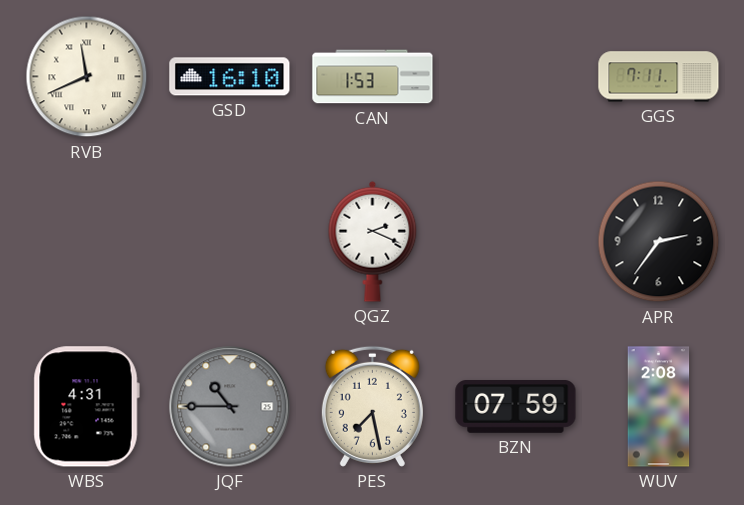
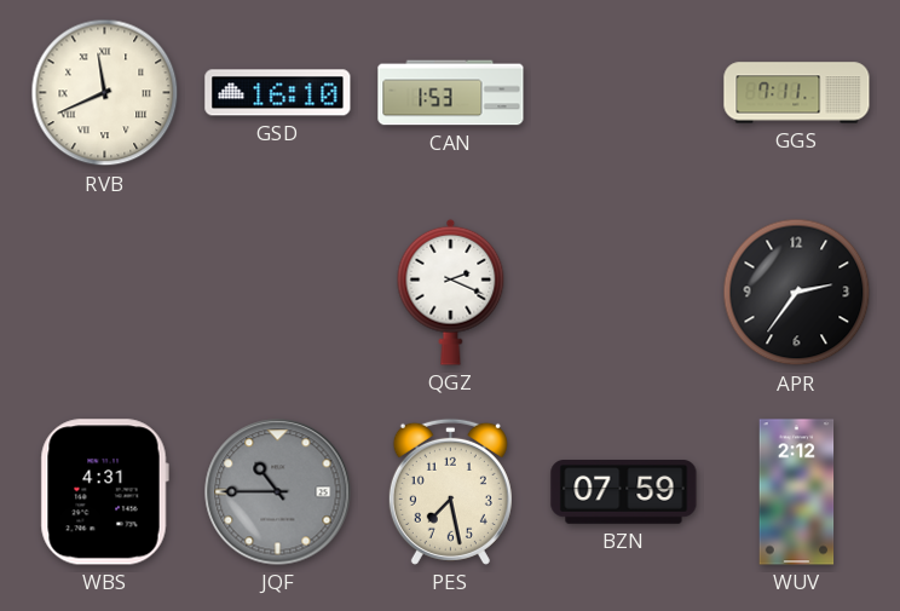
WUV: 2:08 -> 2:12
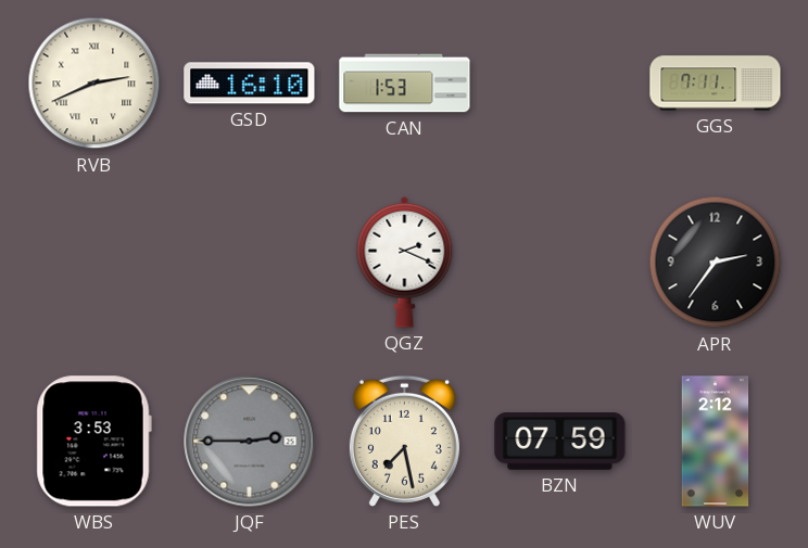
RVB: 11:41 -> 2:41
WBS: 4:31 -> 3:53
JQF: 10:45 -> 2:45
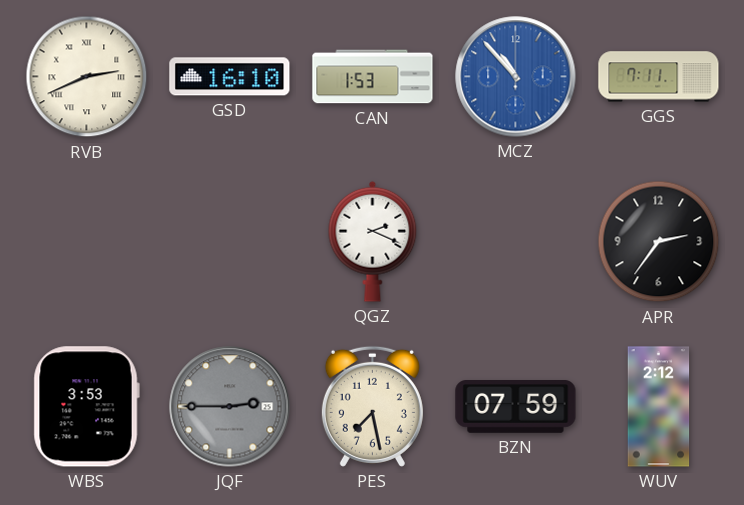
MCZ: none -> 10:53
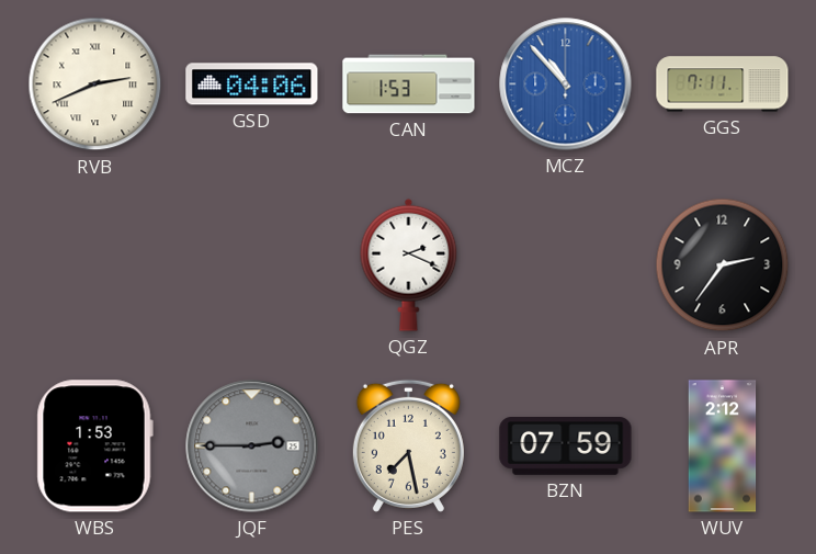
GSD: 16:10 -> 04:06
WBS: 3:53 -> 1:53
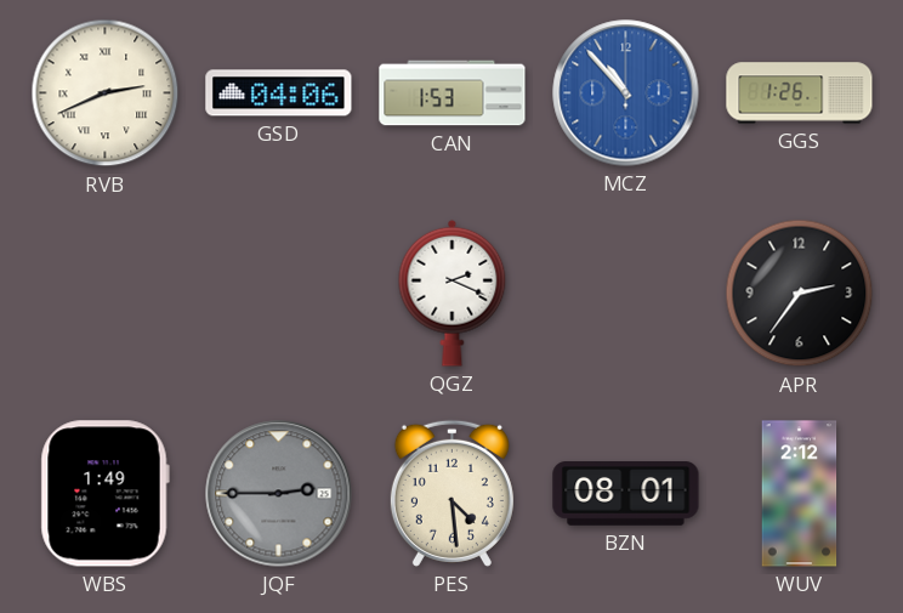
GGS: 7:11 -> 1:26
WBS: 1:53 -> 1:49
PES: 7:28 -> 4:29
BZN: 07:59 -> 08:01
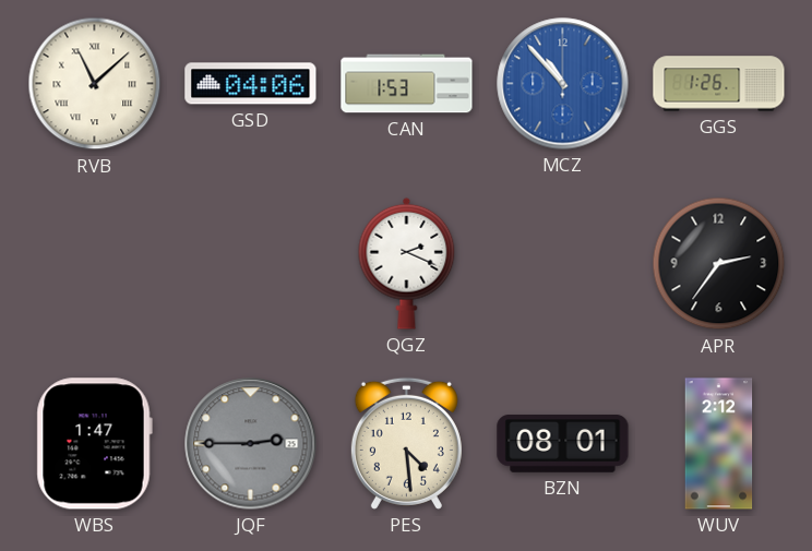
RVB: 2:41 -> 11:08
WBS: 1:49 -> 1:47
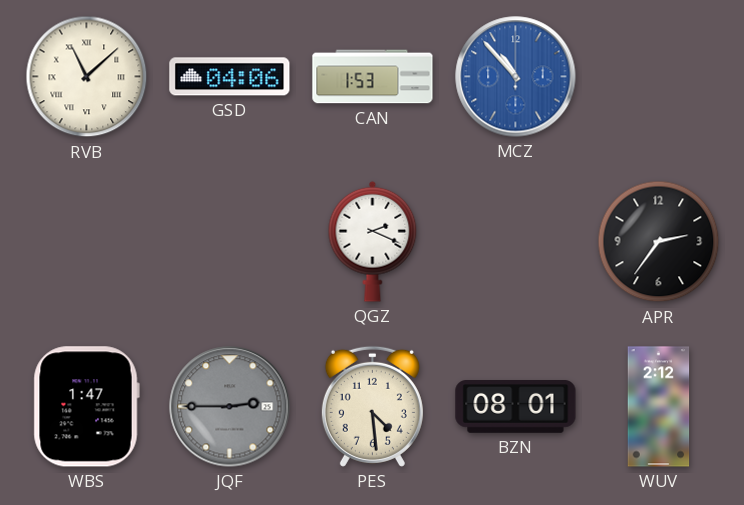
GGS: 1:26 -> none
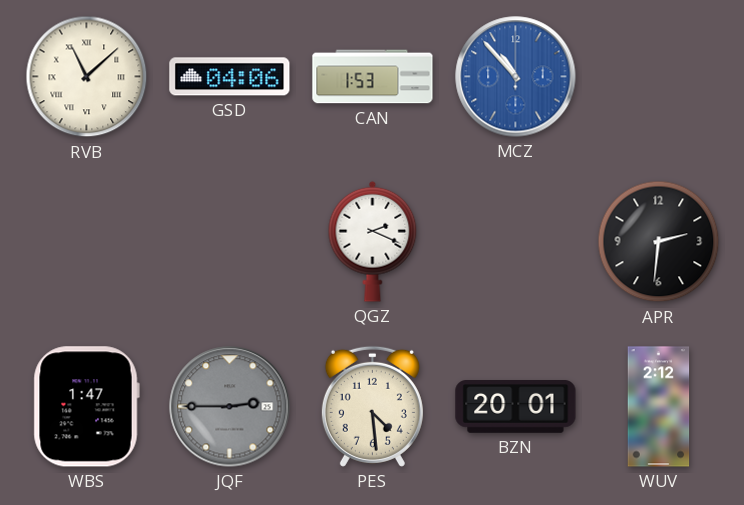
APR: 2:36 -> 2:31
BZN: 08:01 -> 20:01
